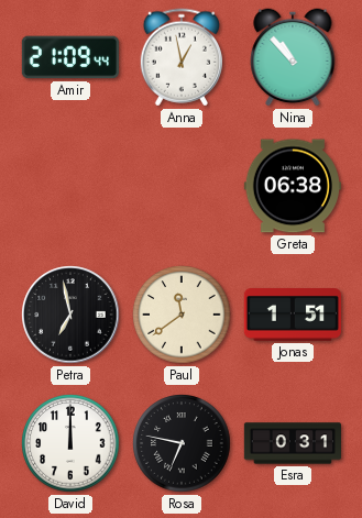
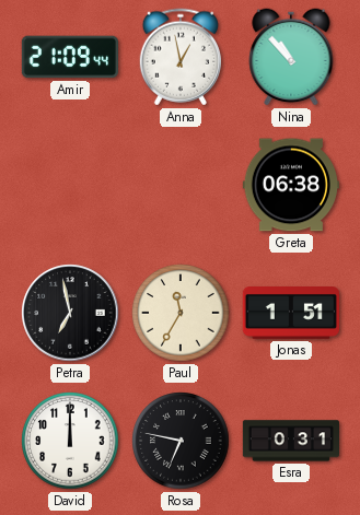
Paul: 11:39 -> 11:35
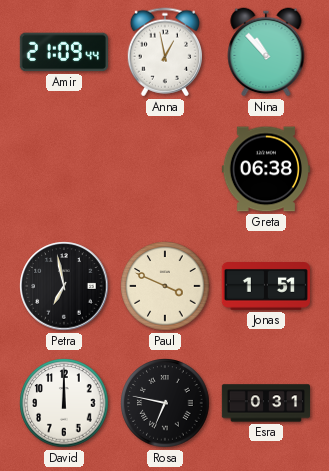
Paul: 11:35 -> 3:49
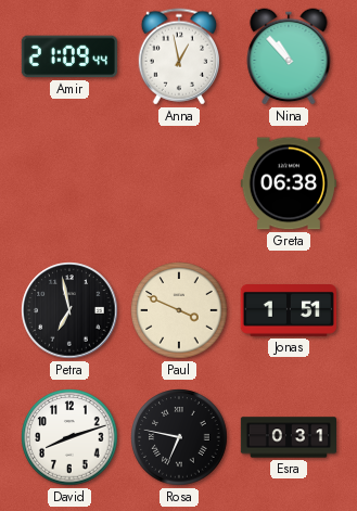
David: 12:00 -> 8:12
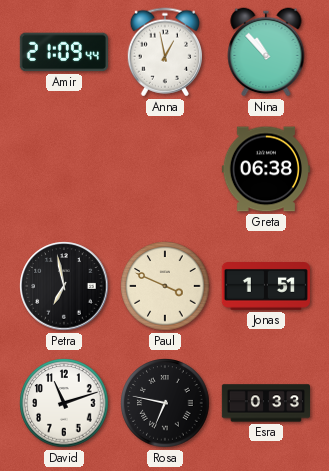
David: 8:12 -> 11:12
Esra: 0:31 -> 0:33
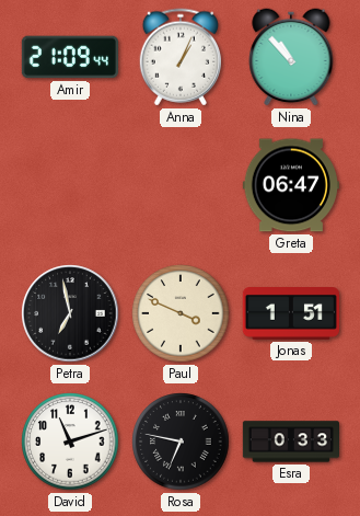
Anna: 12:58 -> 1:04
Greta: 06:38 -> 06:47
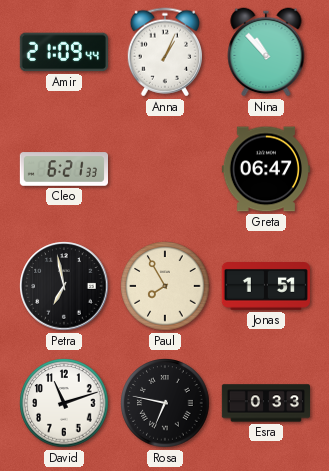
Cleo: none -> 6:21
Paul: 3:49 -> 7:55
